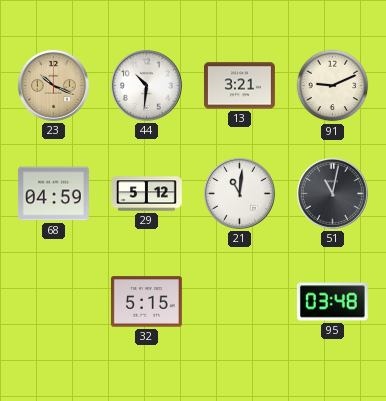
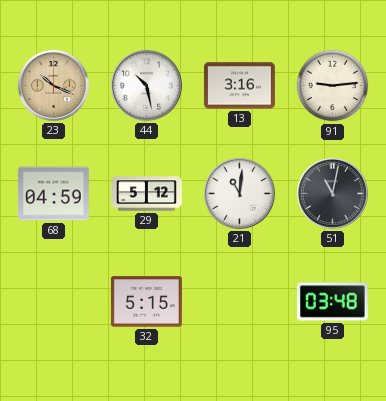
44: 10:31 -> 10:28
13: 3:21 -> 3:16
91: 9:11 -> 9:14
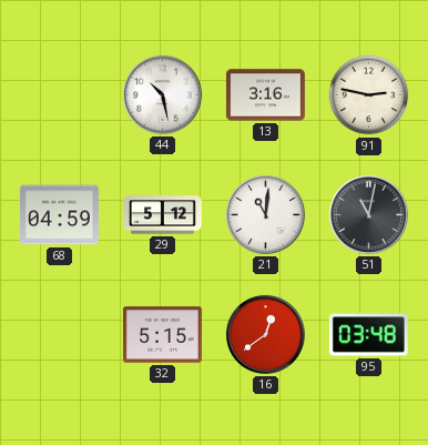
23: 10:19 -> none
91: 9:14 -> 2:47
16: none -> 12:39
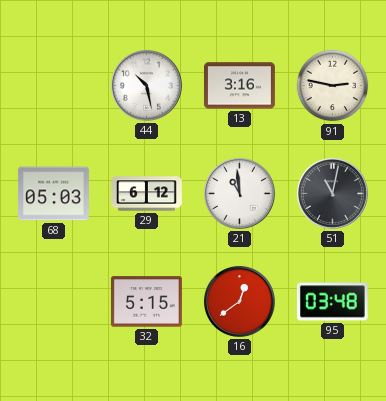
68: 04:59 -> 05:03
29: 5:12 -> 6:12
21: 11:01 -> 10:59
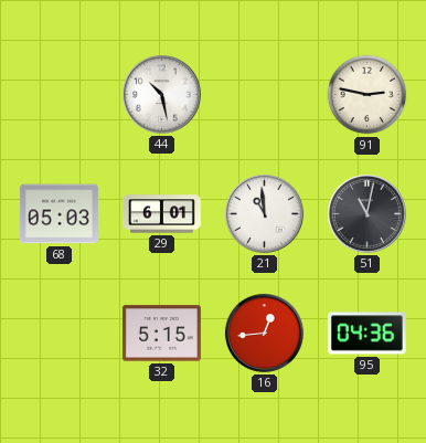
13: 3:16 -> none
29: 6:12 -> 6:01
16: 12:39 -> 12:44
95: 03:48 -> 04:36
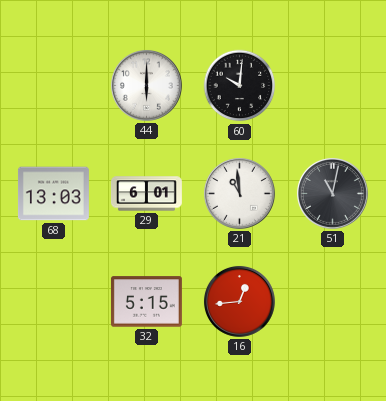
44: 10:28 -> 6:00
60: none -> 10:01
91: 2:47 -> none
68: 05:03 -> 13:03
95: 04:36 -> none
